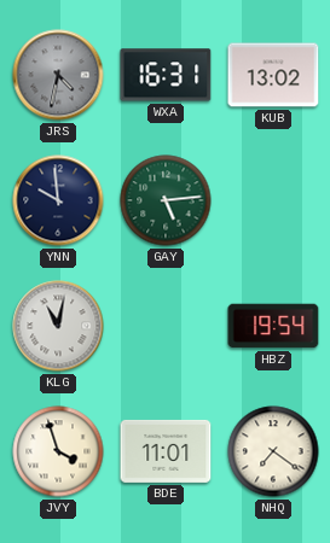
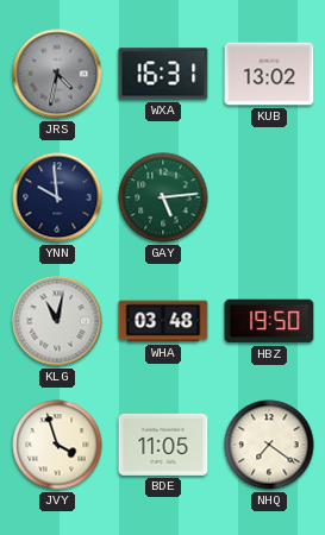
WHA: none -> 03:48
HBZ: 19:54 -> 19:50
BDE: 11:01 -> 11:05
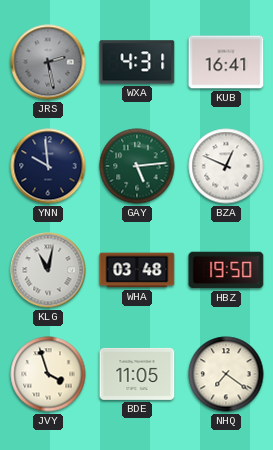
JRS: 4:32 -> 2:28
WXA: 16:31 -> 4:31
KUB: 13:02 -> 16:41
BZA: none -> 12:49
